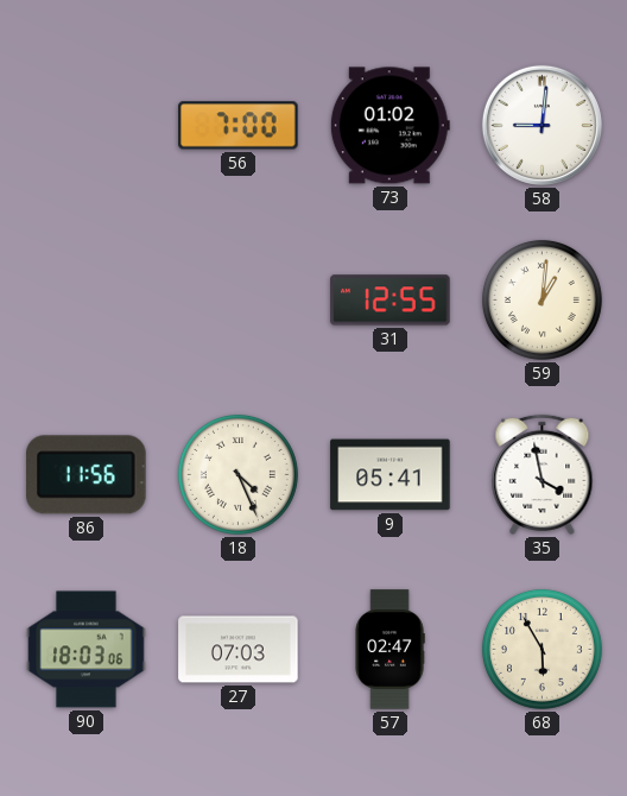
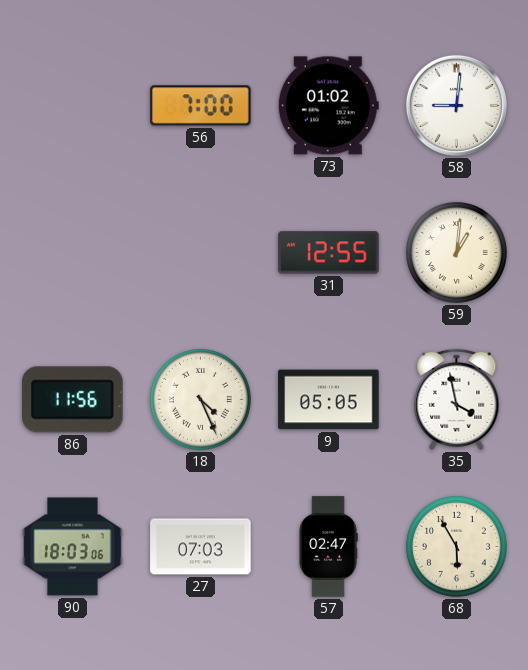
9: 05:41 -> 05:05
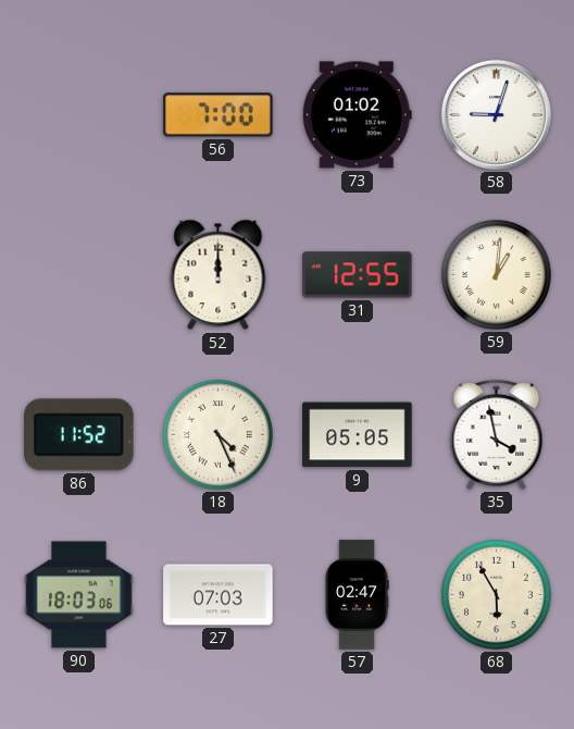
58: 9:01 -> 9:03
52: none -> 12:00
86: 11:56 -> 11:52
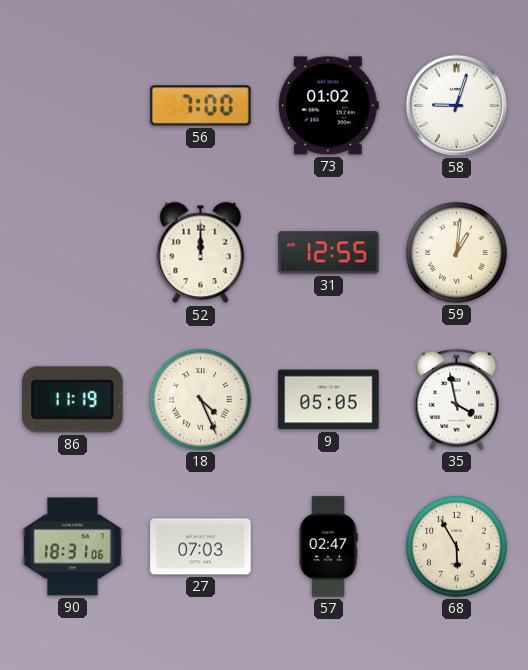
86: 11:52 -> 11:19
90: 18:03 -> 18:31
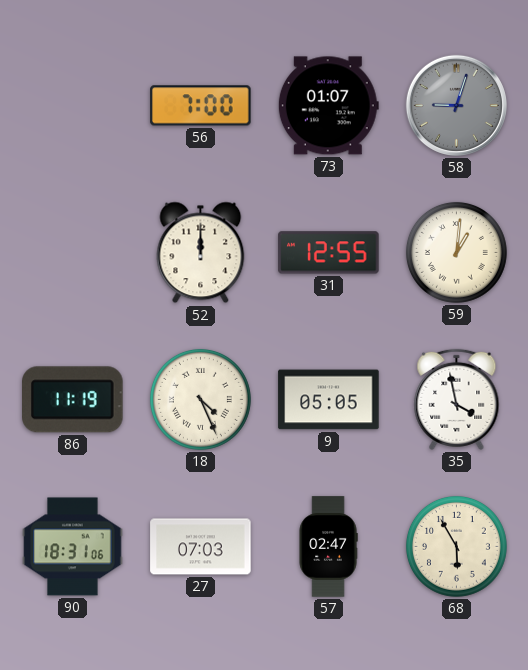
73: 01:02 -> 01:07
58 dial: white -> grey
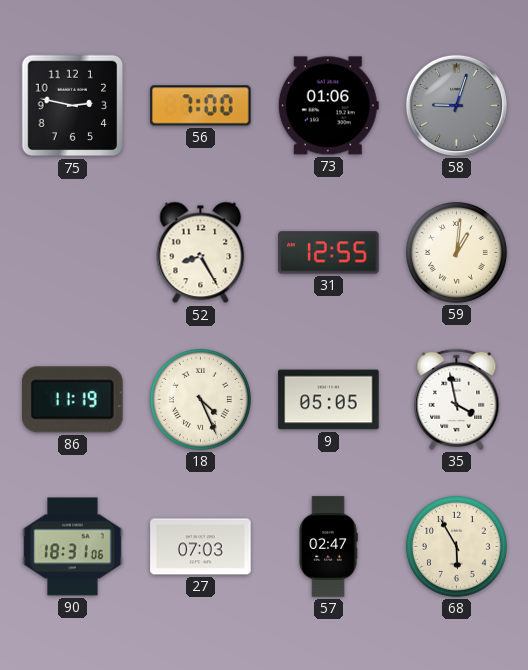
75: none -> 2:47
73: 01:07 -> 01:06
52: 12:00 -> 8:25
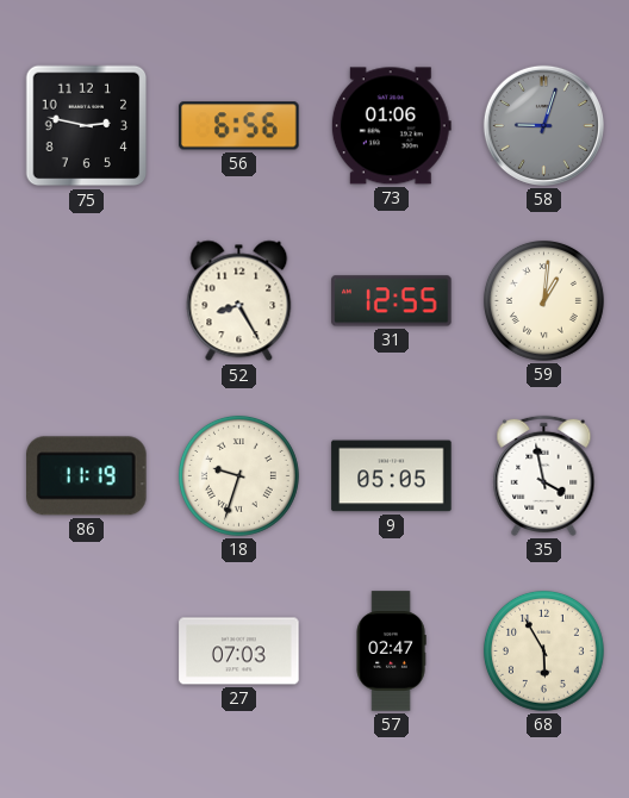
56: 7:00 -> 6:56
18: 4:26 -> 9:33
90: 18:31 -> none
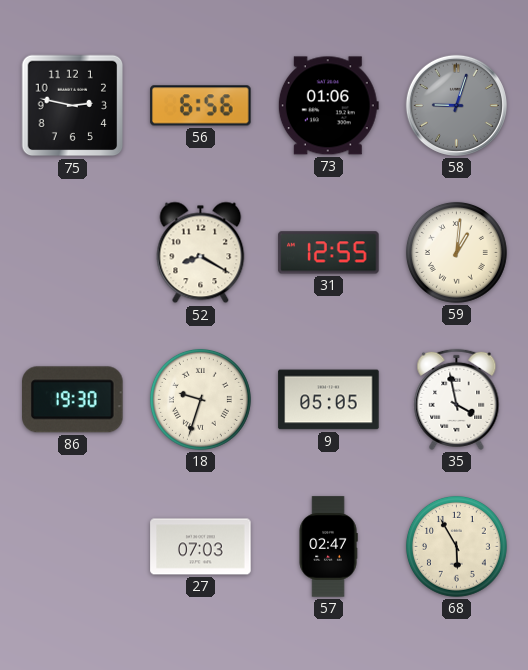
52: 8:25 -> 8:20
86: 11:19 -> 19:30
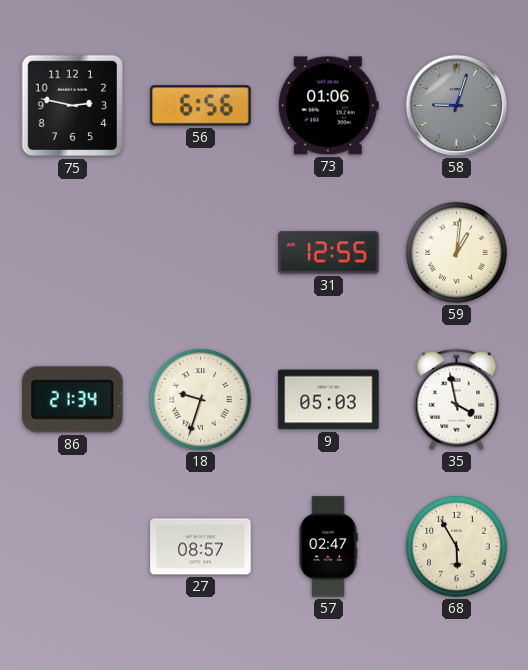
52: 8:20 -> none
86: 19:30 -> 21:34
9: 05:05 -> 05:03
27: 07:03 -> 08:57
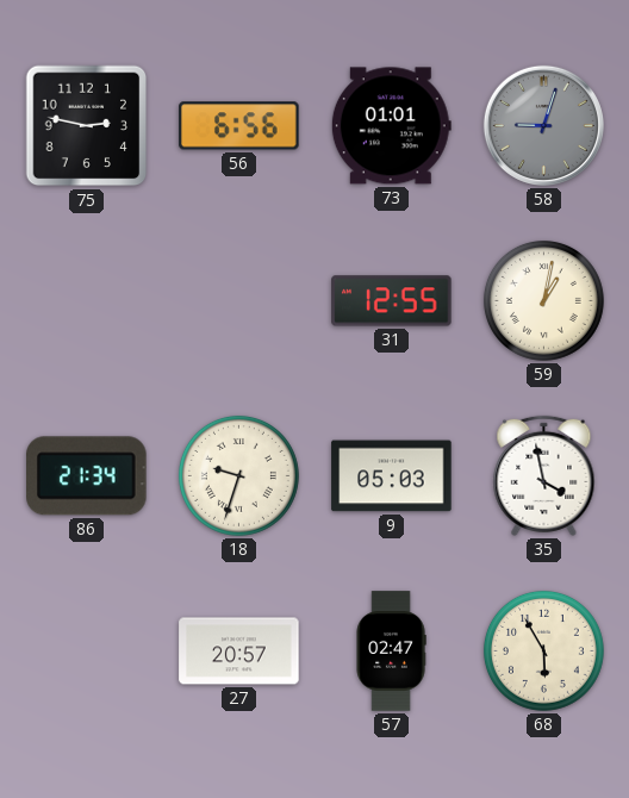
73: 01:06 -> 01:01
59: 1:01 -> 1:02
27: 08:57 -> 20:57
